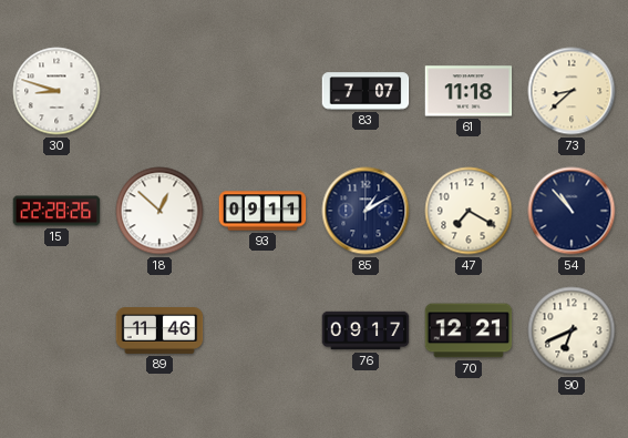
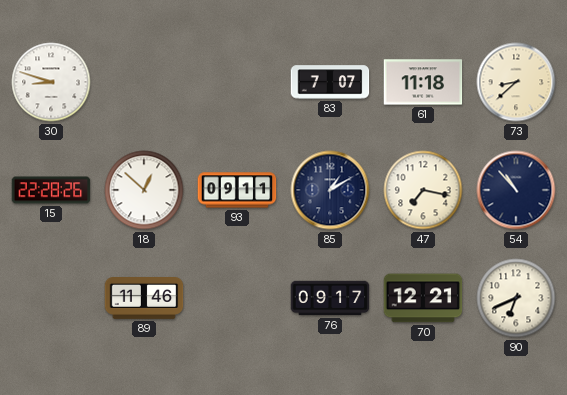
47: 7:20 -> 7:17
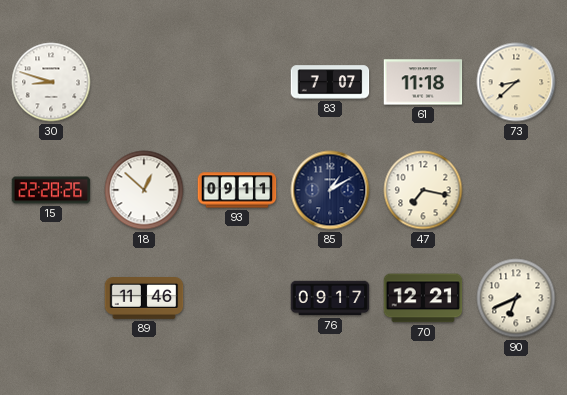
54: 10:53 -> none
